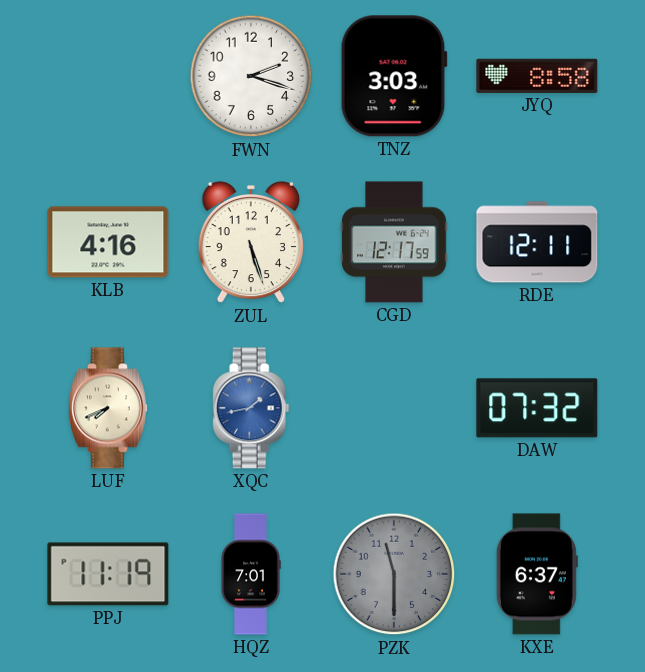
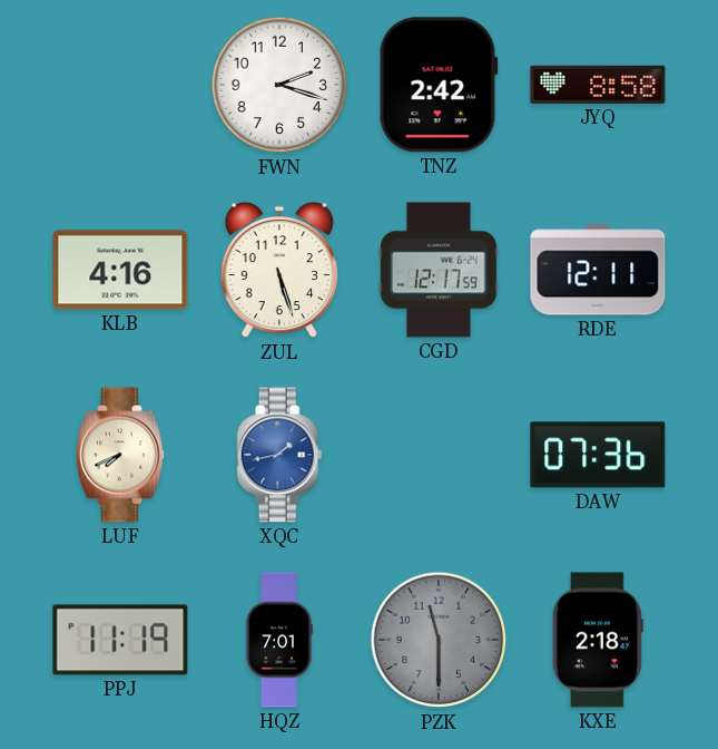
TNZ: 3:03 -> 2:42
DAW: 07:32 -> 07:36
KXE: 6:37 -> 2:18
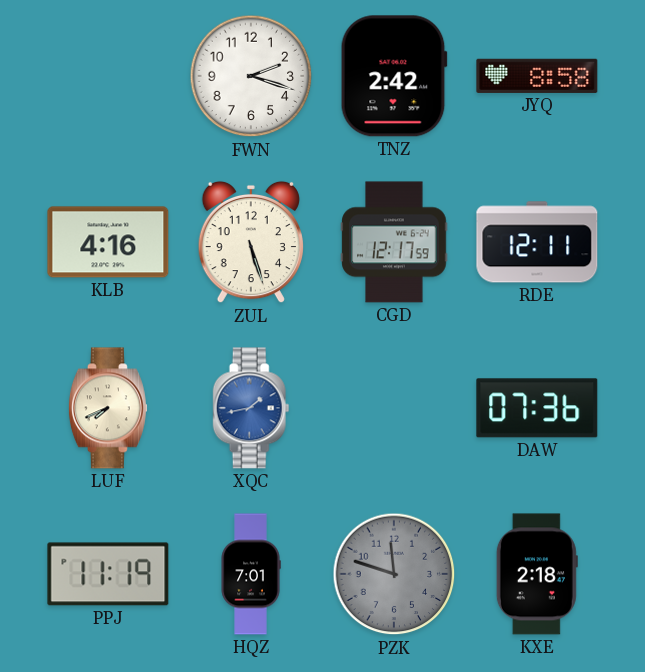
PZK: 11:30 -> 11:48
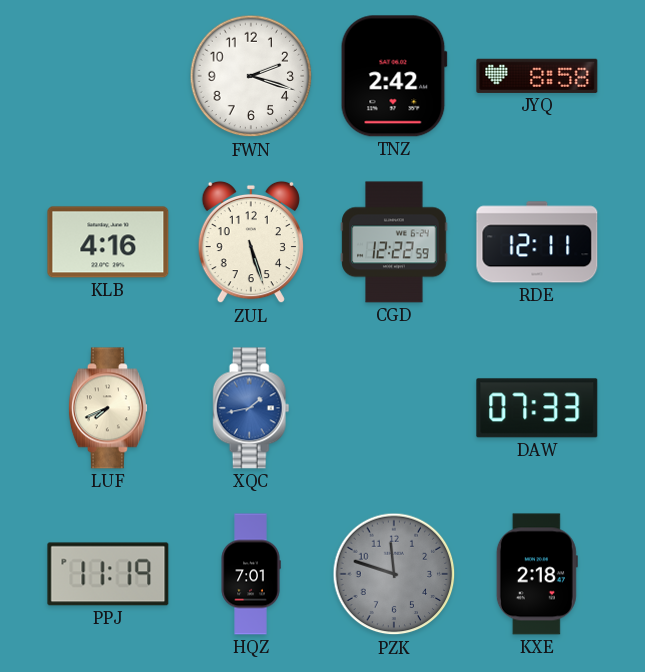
CGD: 12:17 -> 12:22
DAW: 07:36 -> 07:33
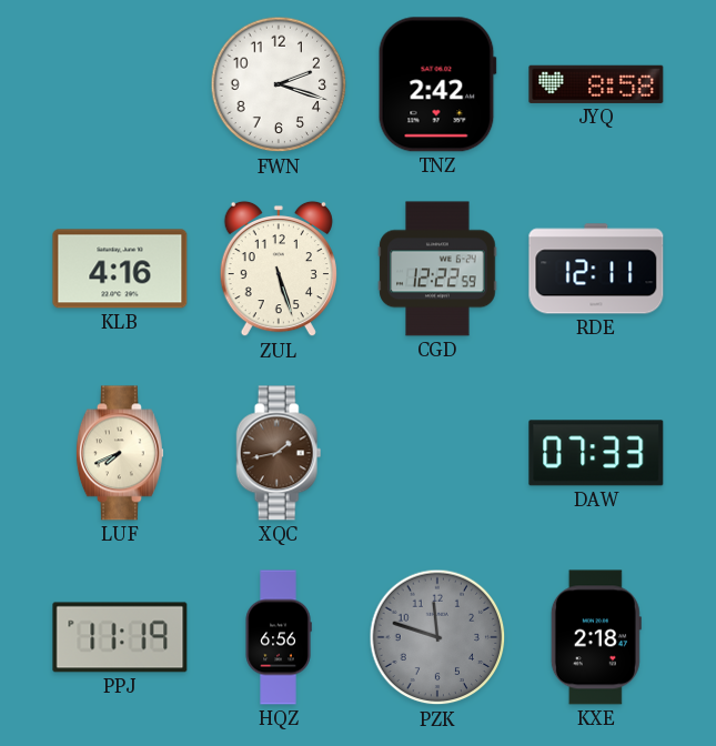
XQC dial: blue -> brown
HQZ: 7:01 -> 6:56
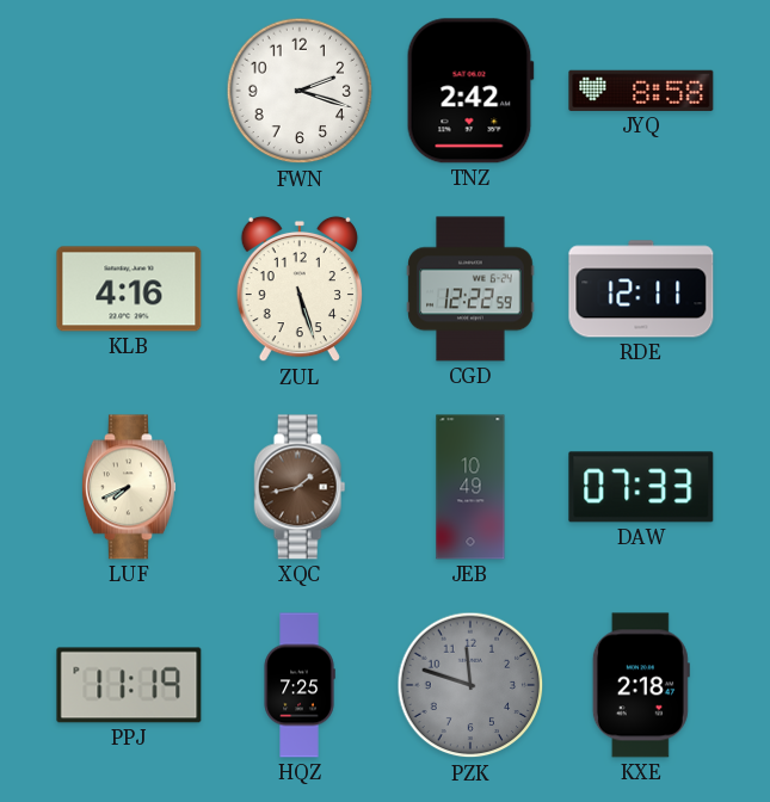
JEB: none -> 10:49
HQZ: 6:56 -> 7:25
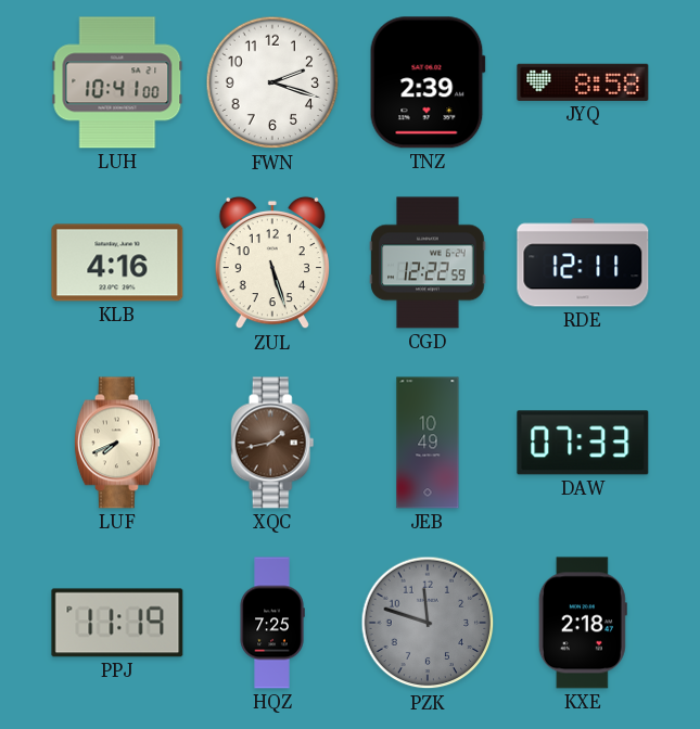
LUH: none -> 10:41
TNZ: 2:42 -> 2:39
